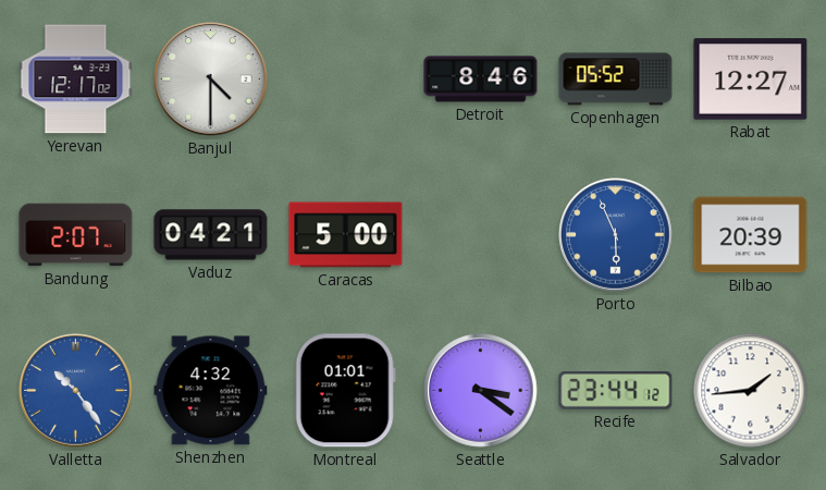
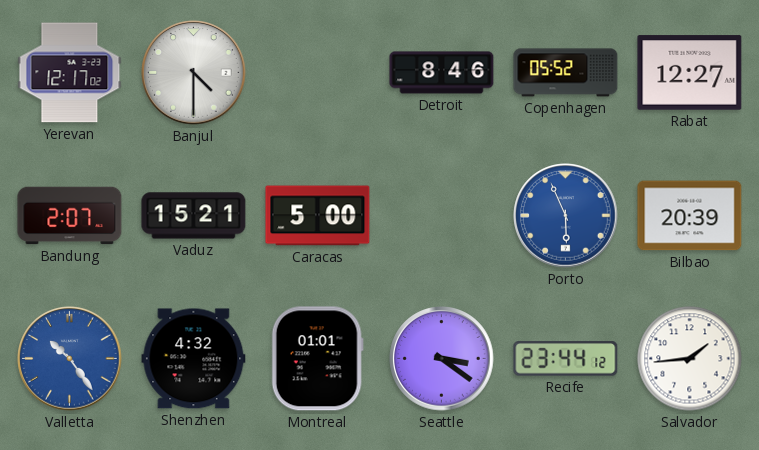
Vaduz: 04:21 -> 15:21
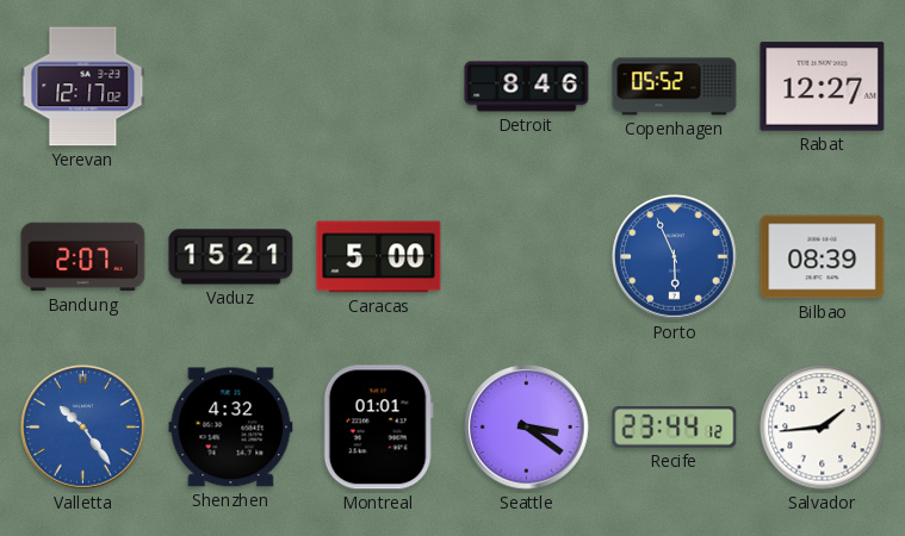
Banjul: 4:30 -> none
Bilbao: 20:39 -> 08:39
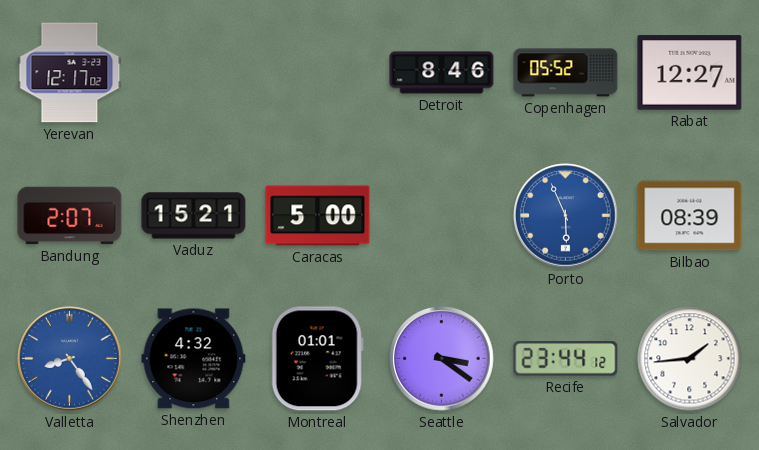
Valletta: 10:24 -> 8:24
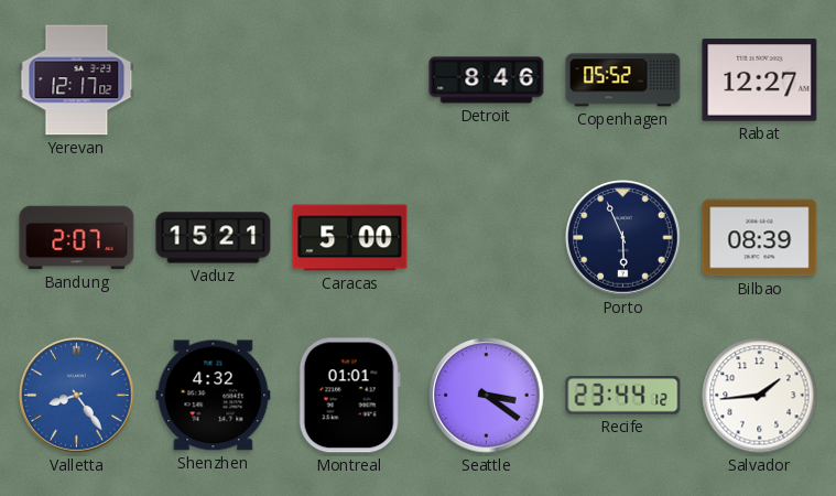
Porto dial: blue -> navy
